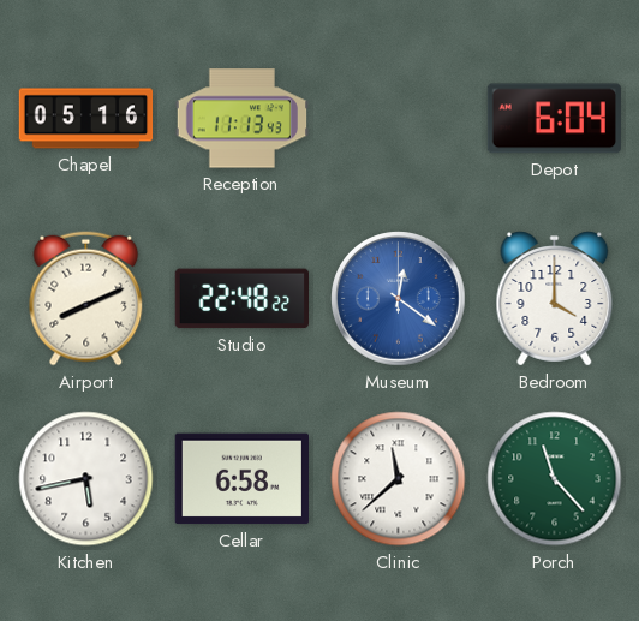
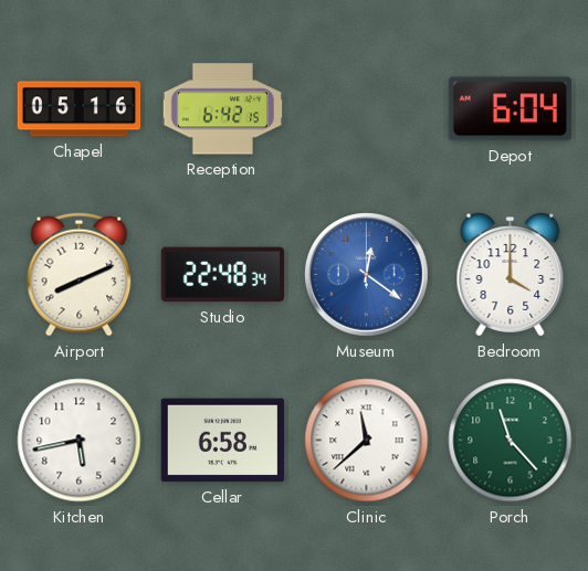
Reception: 11:13 -> 6:42
Studio: 22:48:22 -> 22:48:34
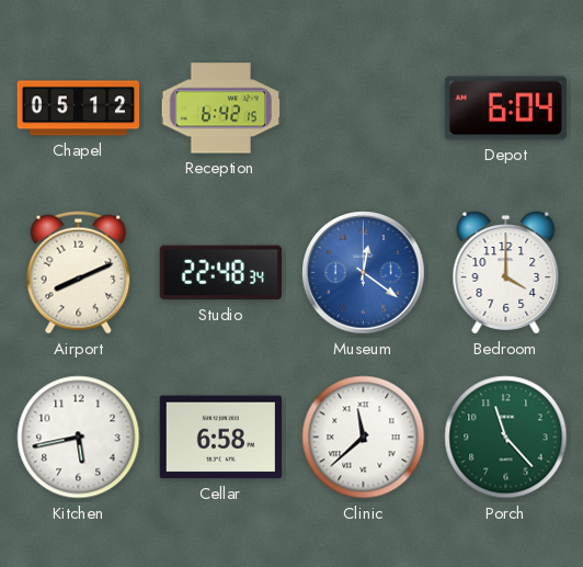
Chapel: 05:16 -> 05:12
